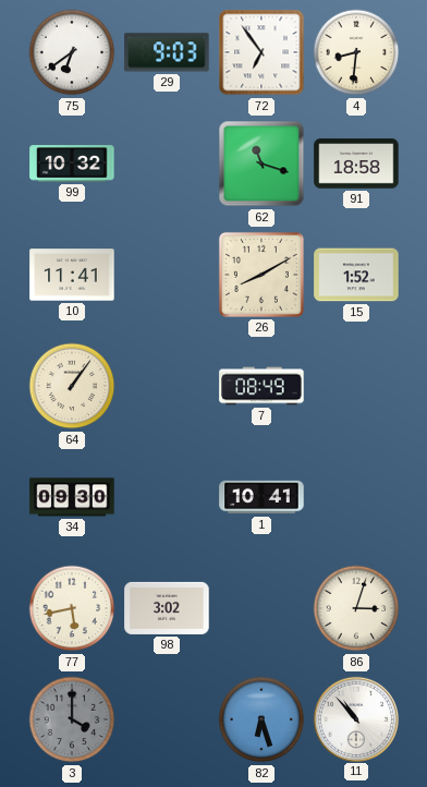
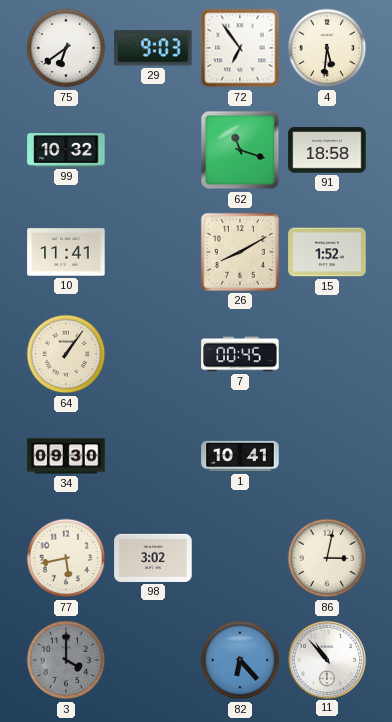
4: 8:31 -> 5:31
7: 08:49 -> 00:45
86: 3:03 -> 3:02
82: 6:27 -> 6:23
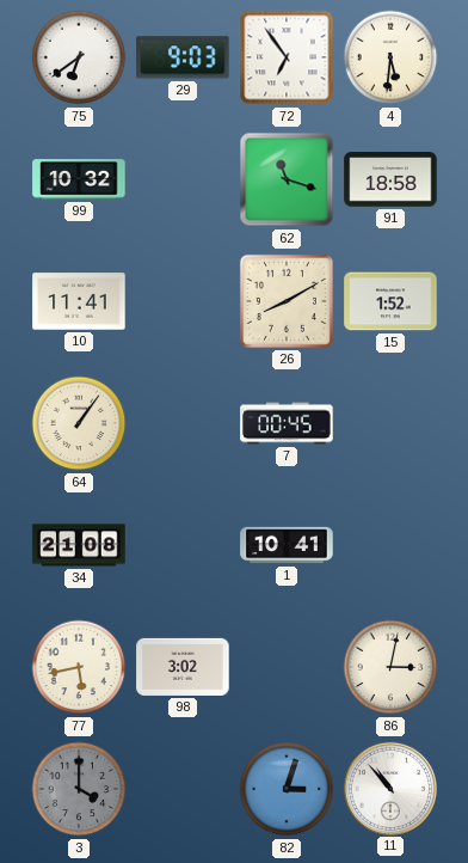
34: 09:30 -> 21:08
82: 6:23 -> 3:03
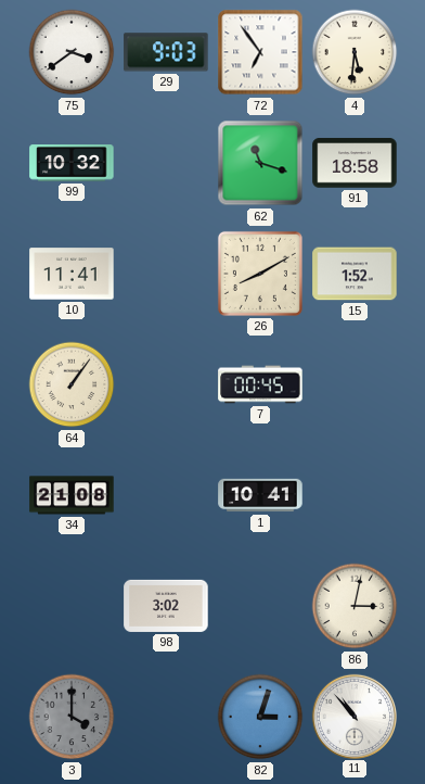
75: 6:39 -> 3:39
77: 5:43 -> none
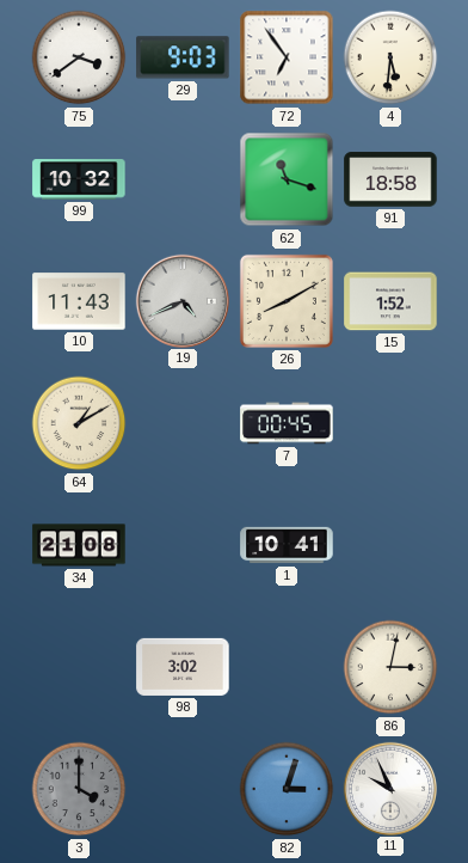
10: 11:41 -> 11:43
19: none -> 4:41
64: 1:06 -> 1:10
11: 10:53 -> 9:56
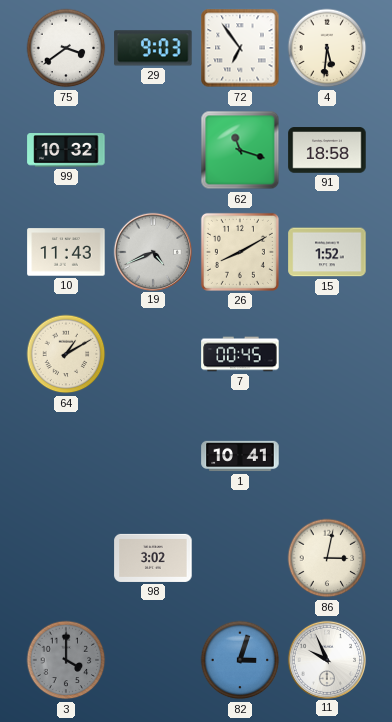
34: 21:08 -> none
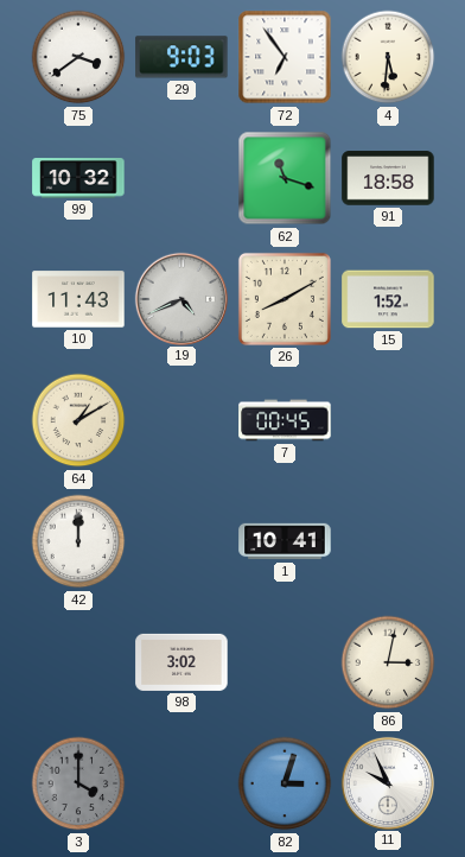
42: none -> 12:00
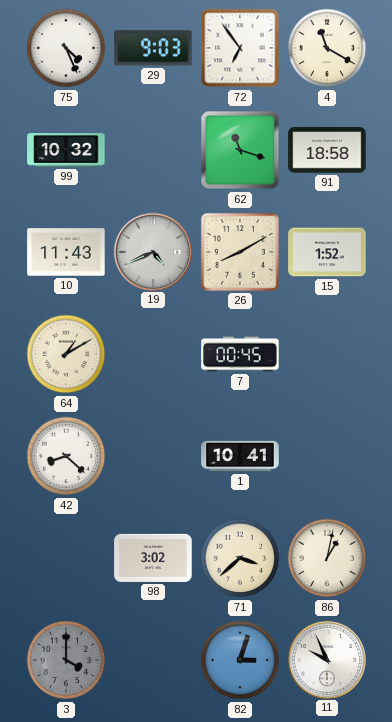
75: 3:39 -> 4:26
4: 5:31 -> 11:20
42: 12:00 -> 8:22
71: none -> 3:38
86: 3:02 -> 1:02
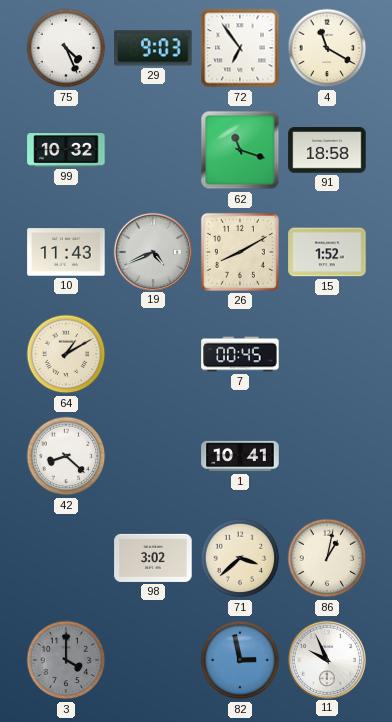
82: 3:03 -> 2:58
